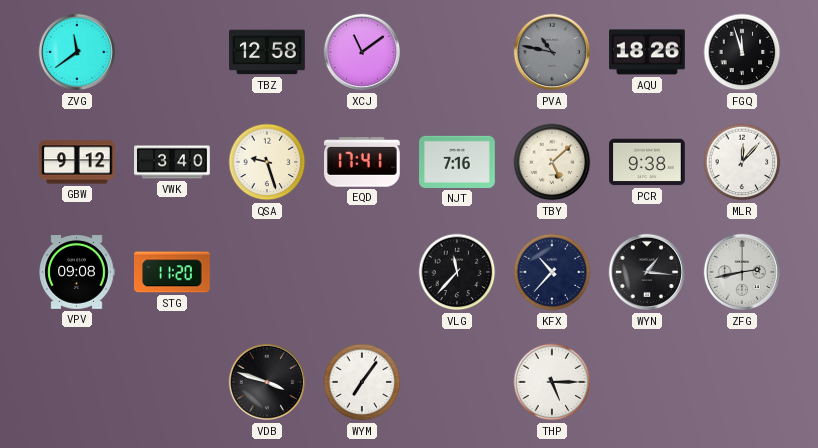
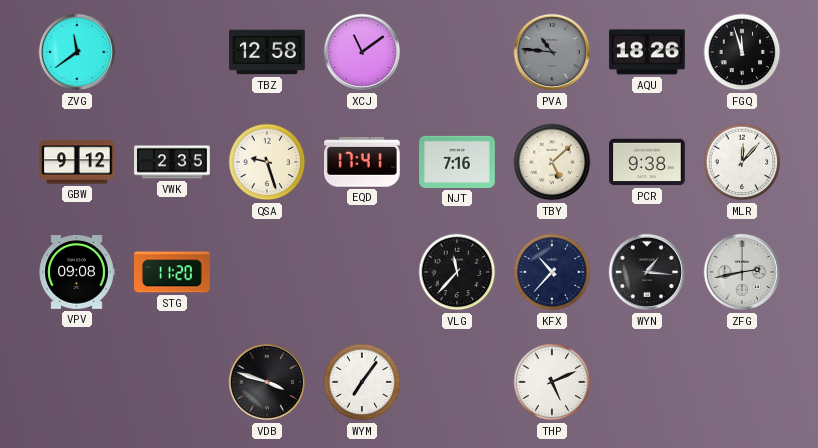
PVA: 10:47 -> 10:46
VWK: 3:40 -> 2:35
THP: 5:15 -> 5:11
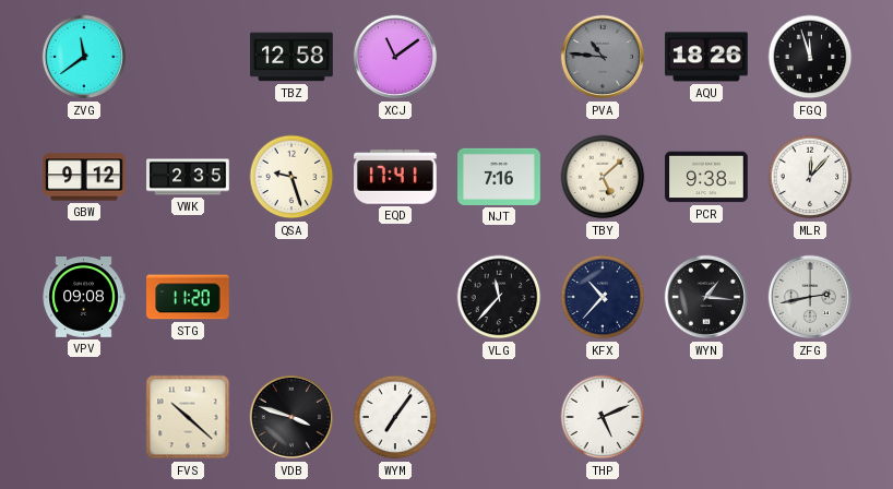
FVS: none -> 10:22
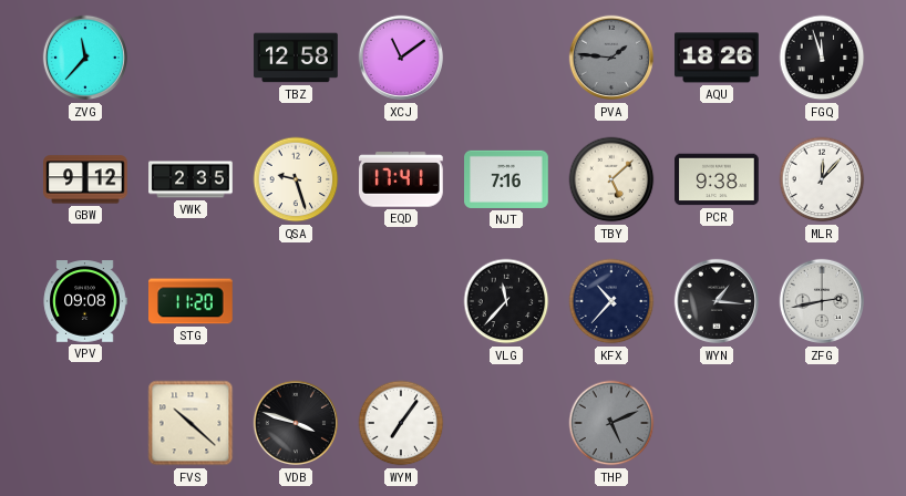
ZVG: 11:39 -> 11:37
PVA: 10:46 -> 1:46
THP dial: white -> grey
